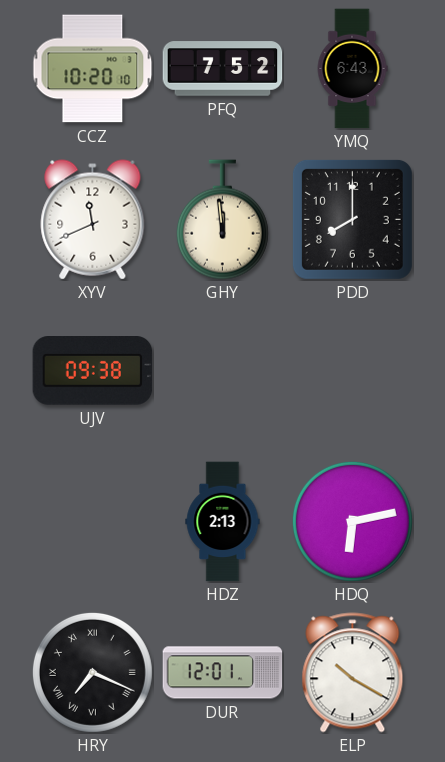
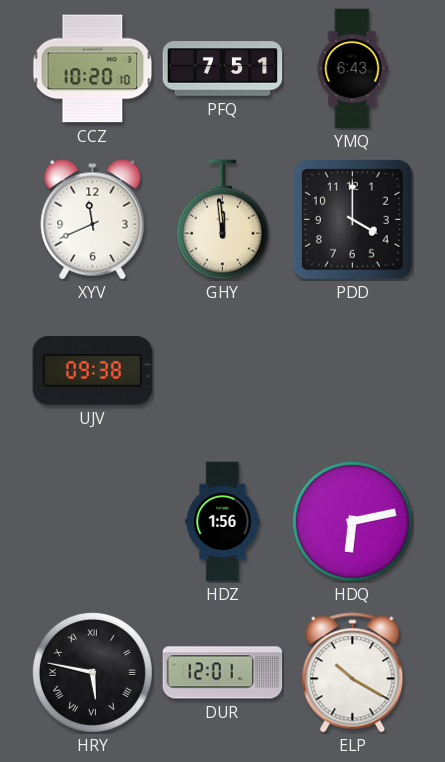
PFQ: 7:52 -> 7:51
PDD: 8:00 -> 4:00
HDZ: 2:13 -> 1:56
HRY: 7:19 -> 5:47
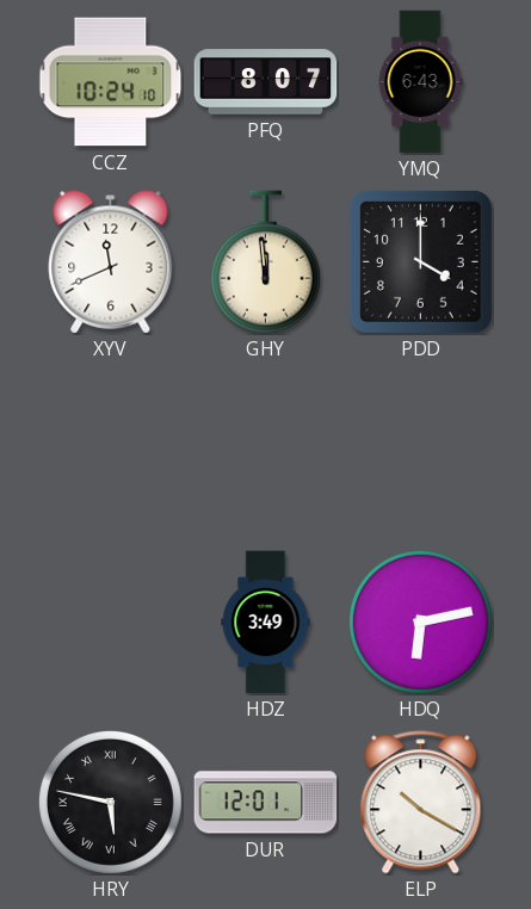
CCZ: 10:20 -> 10:24
PFQ: 7:51 -> 8:07
UJV: 09:38 -> none
HDZ: 1:56 -> 3:49
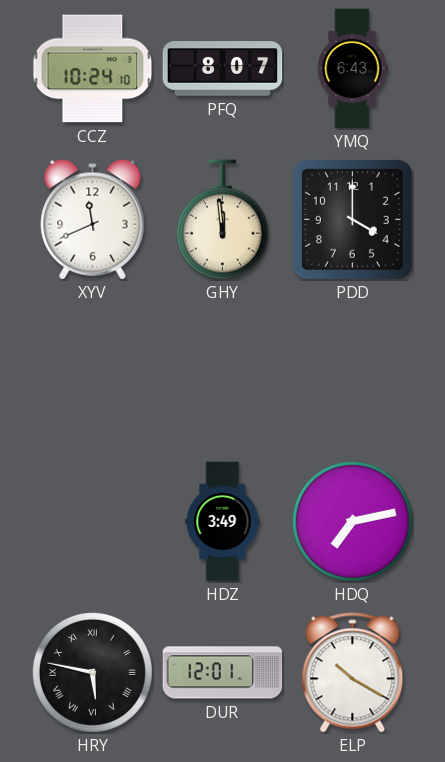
HDQ: 6:13 -> 7:13
